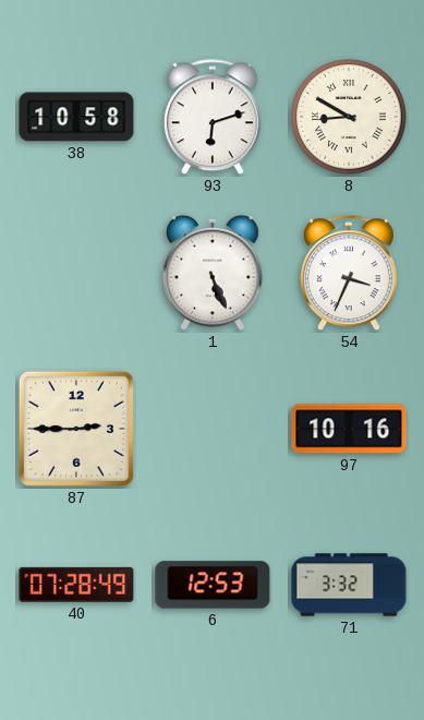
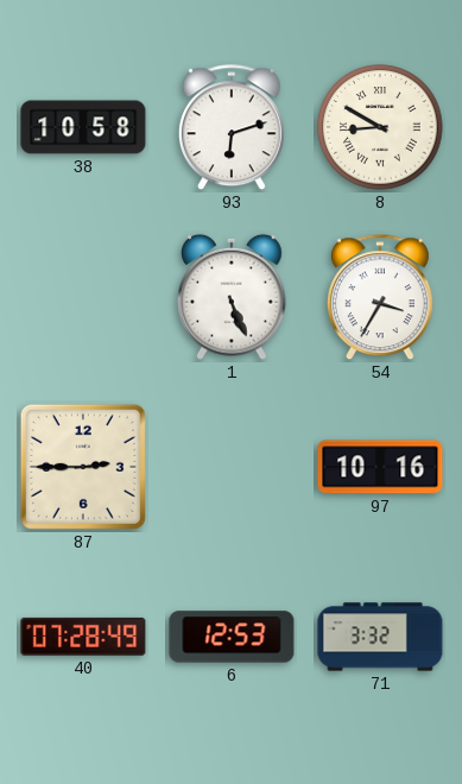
54: 3:34 -> 3:35
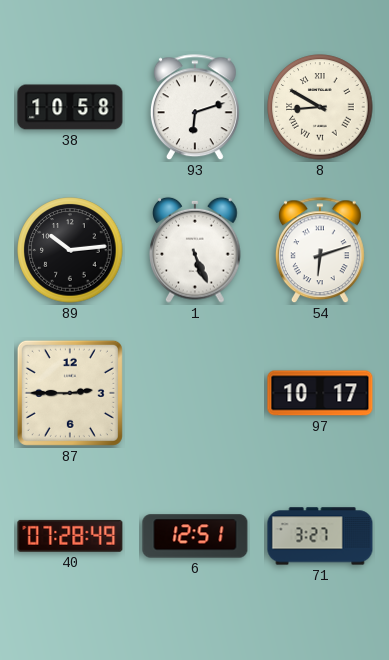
89: none -> 10:14
54: 3:35 -> 6:12
97: 10:16 -> 10:17
6: 12:53 -> 12:51
71: 3:32 -> 3:27
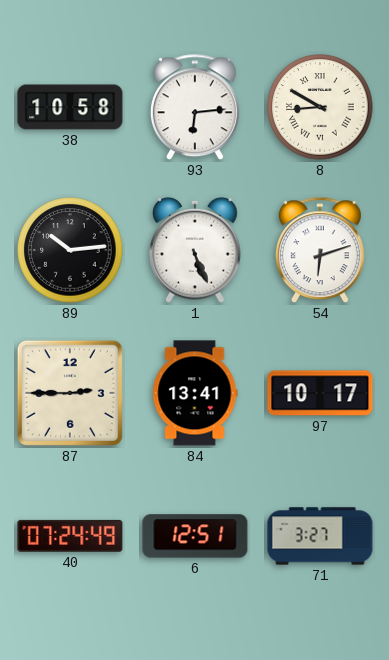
93: 6:12 -> 6:14
84: none -> 13:41
40: 07:28 -> 07:24
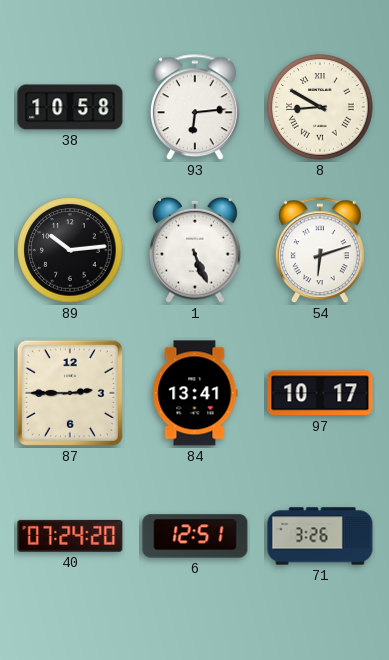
40: 07:24:49 -> 07:24:20
71: 3:27 -> 3:26
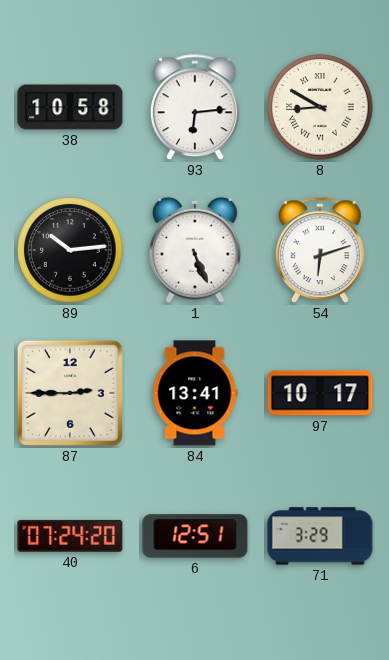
71: 3:26 -> 3:29
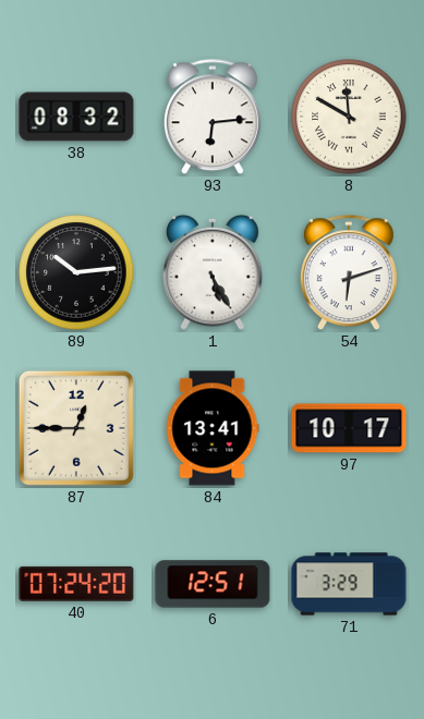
38: 10:58 -> 08:32
8: 8:50 -> 11:50
1: 5:26 -> 5:25
87: 2:45 -> 12:45
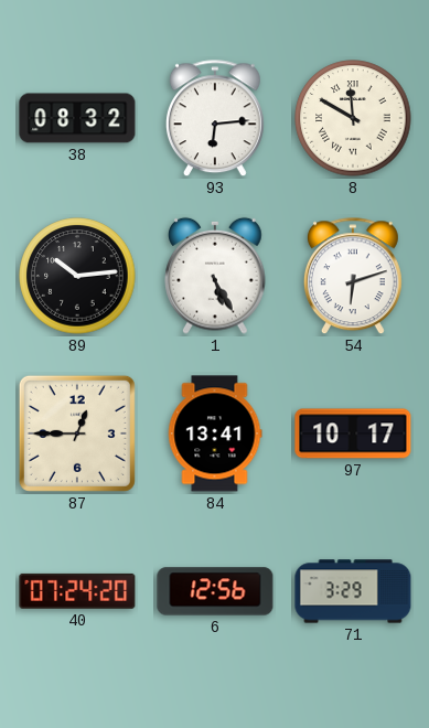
6: 12:51 -> 12:56
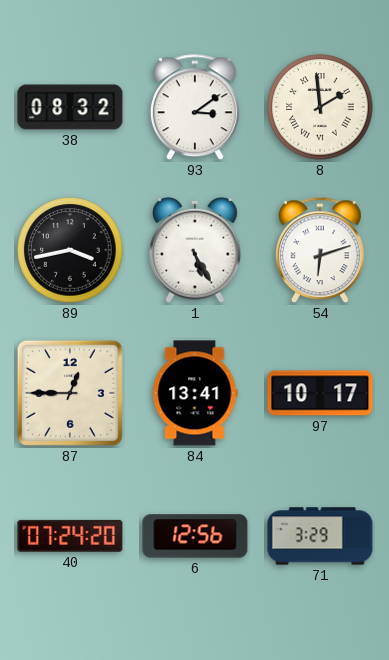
93: 6:14 -> 3:09
8: 11:50 -> 1:59
89: 10:14 -> 3:43
